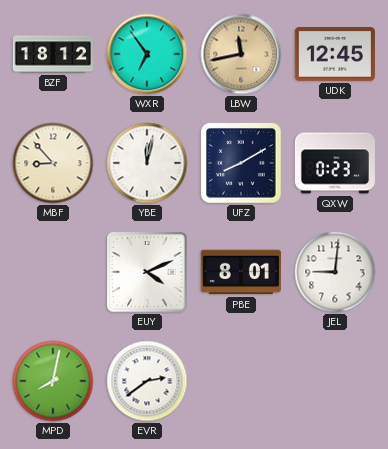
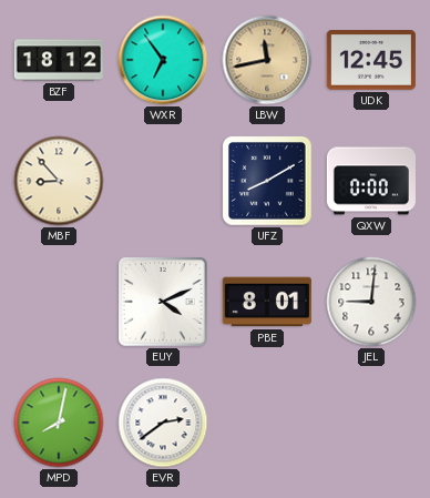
YBE: 12:02 -> none
QXW: 0:23 -> 0:00
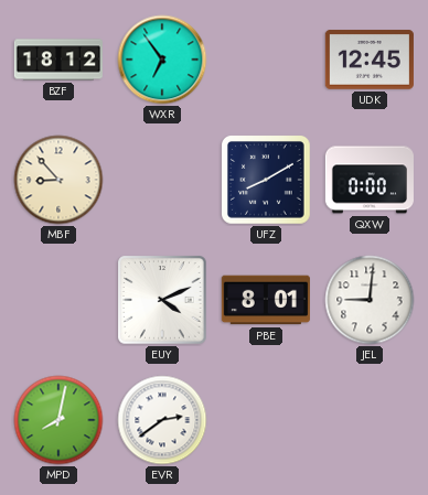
LBW: 11:43 -> none
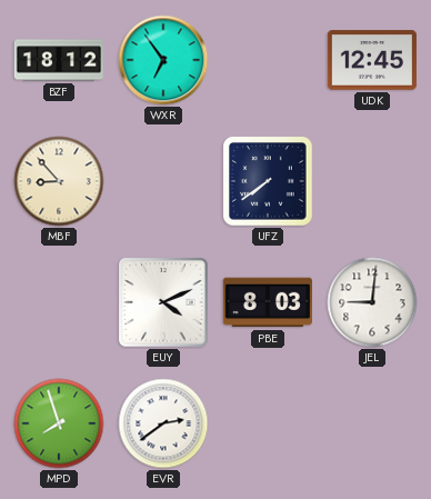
UFZ: 8:10 -> 7:39
QXW: 0:00 -> none
PBE: 8:01 -> 8:03
MPD: 8:02 -> 7:57
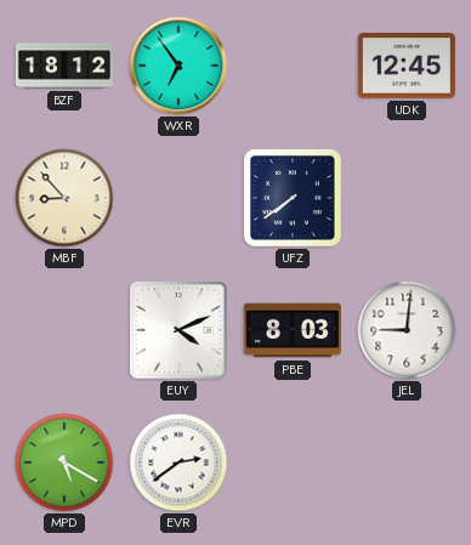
MPD: 7:57 -> 5:20
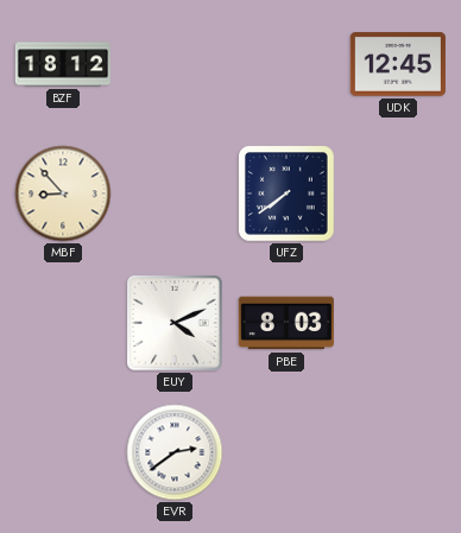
WXR: 6:54 -> none
JEL: 9:01 -> none
MPD: 5:20 -> none
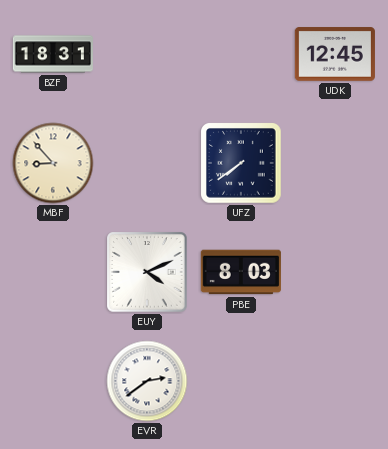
BZF: 18:12 -> 18:31
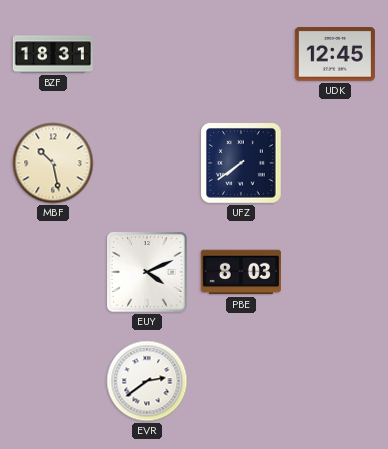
MBF: 8:53 -> 10:28
